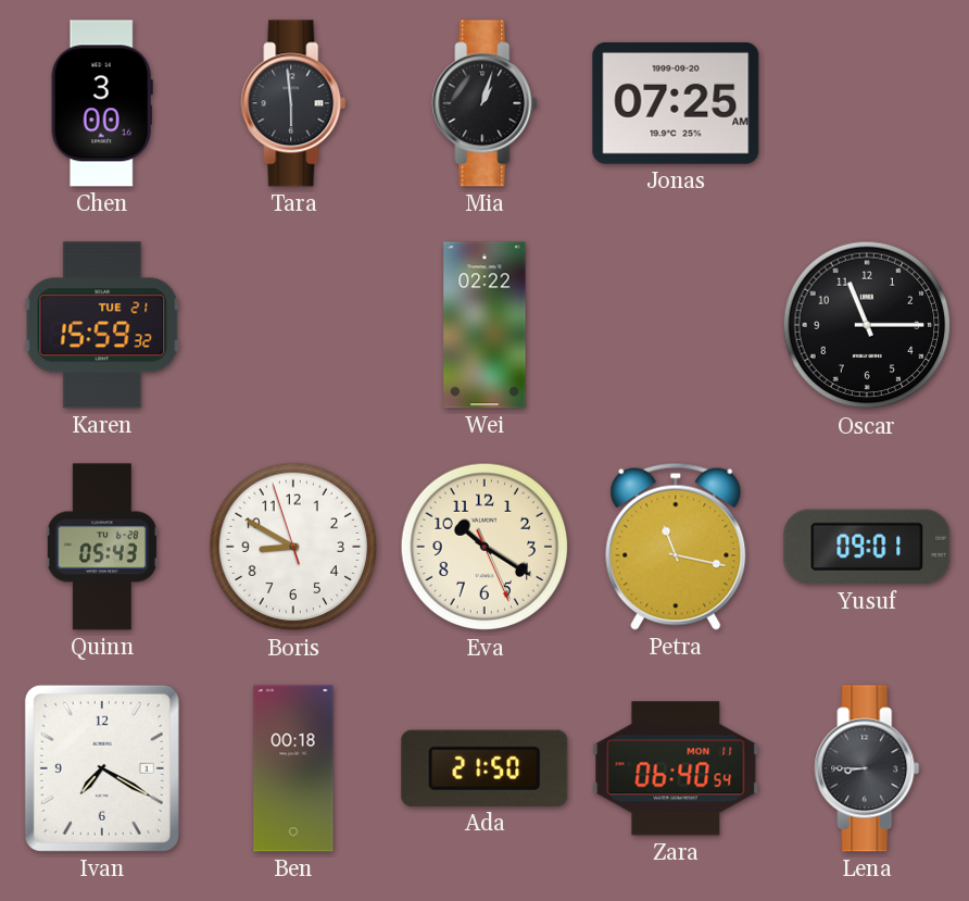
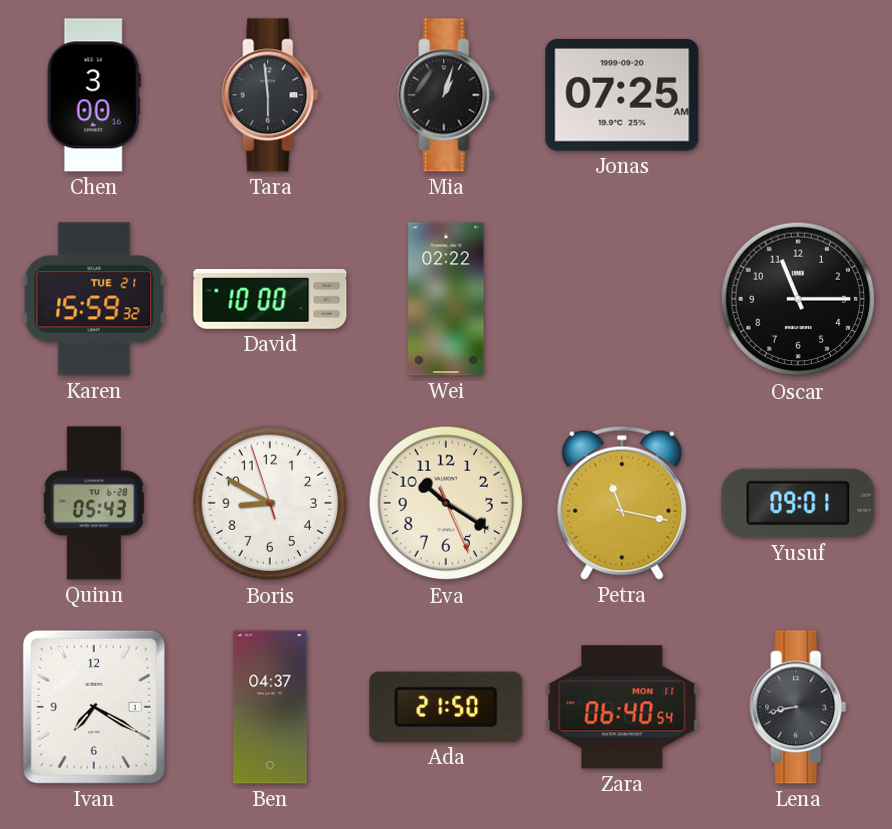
David: none -> 10:00
Ben: 00:18 -> 04:37
Lena: 8:45 -> 8:43
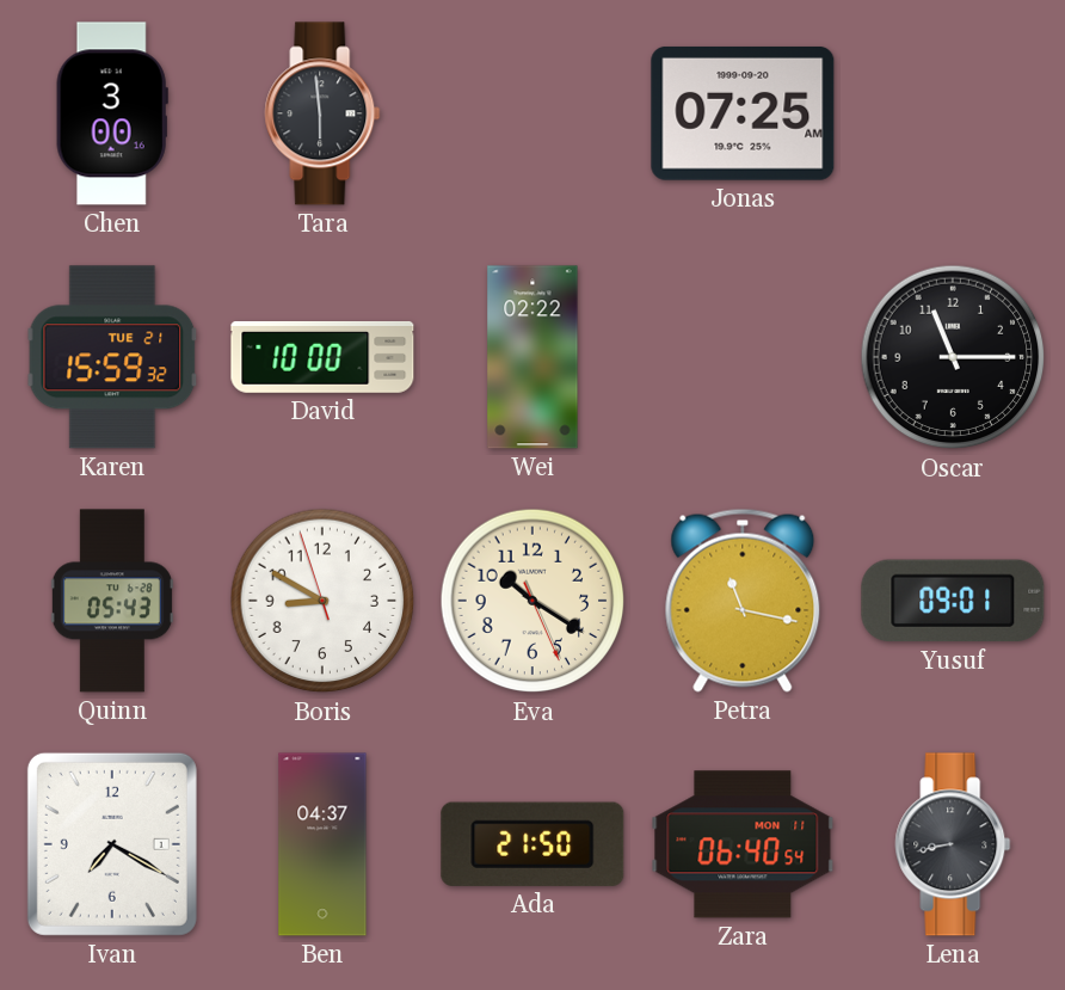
Mia: 1:03 -> none
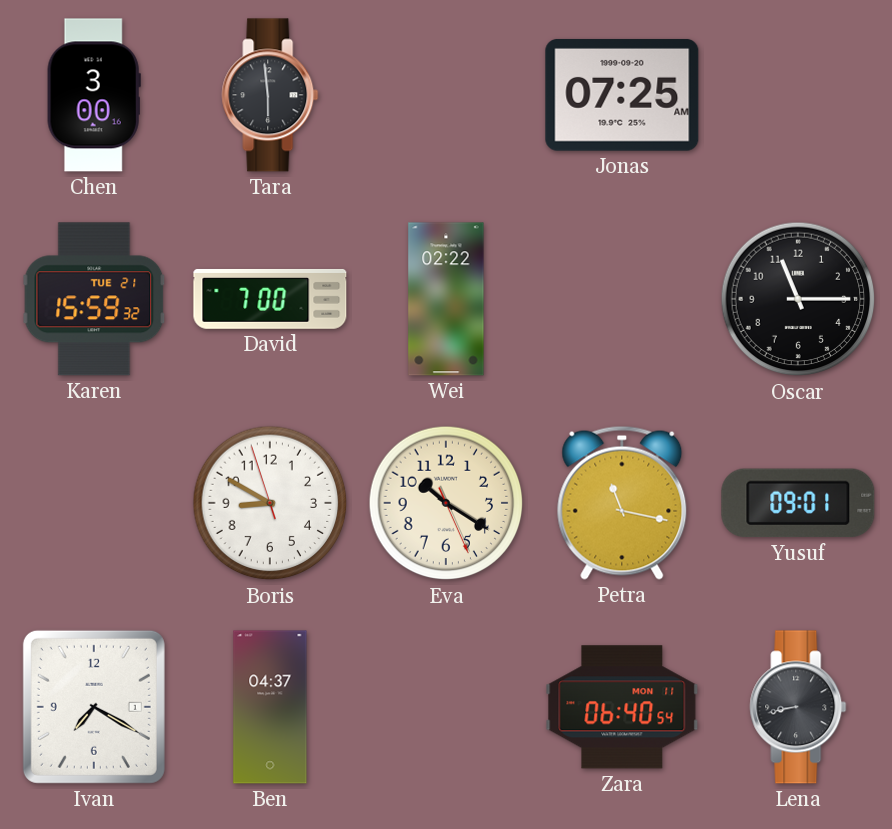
David: 10:00 -> 7:00
Quinn: 05:43 -> none
Ada: 21:50 -> none
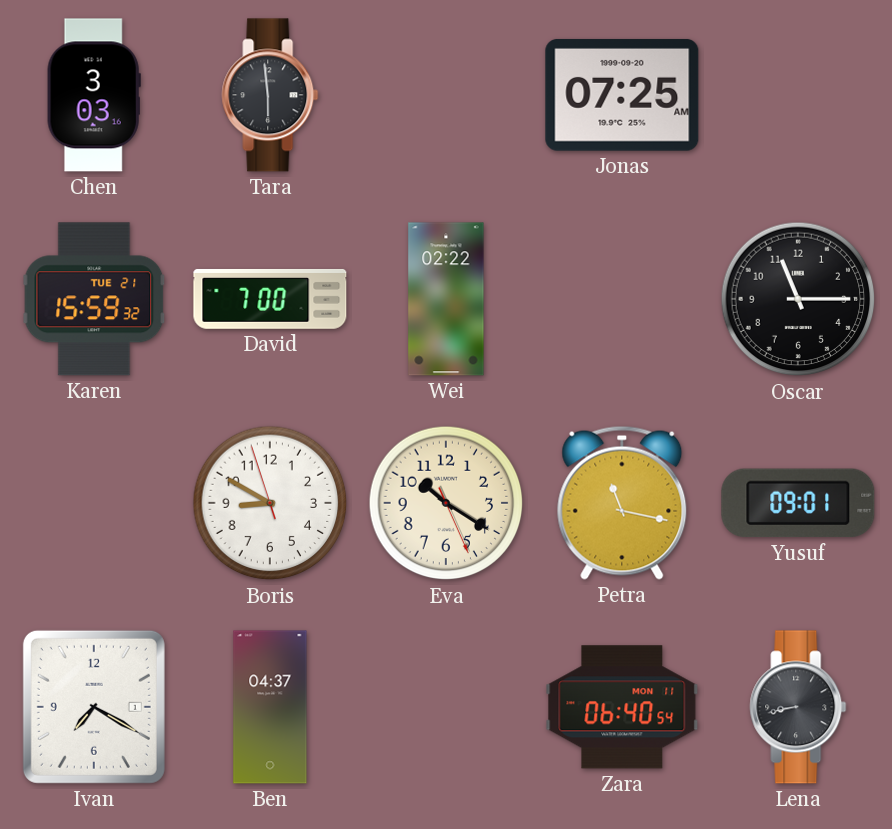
Chen: 3:00 -> 3:03
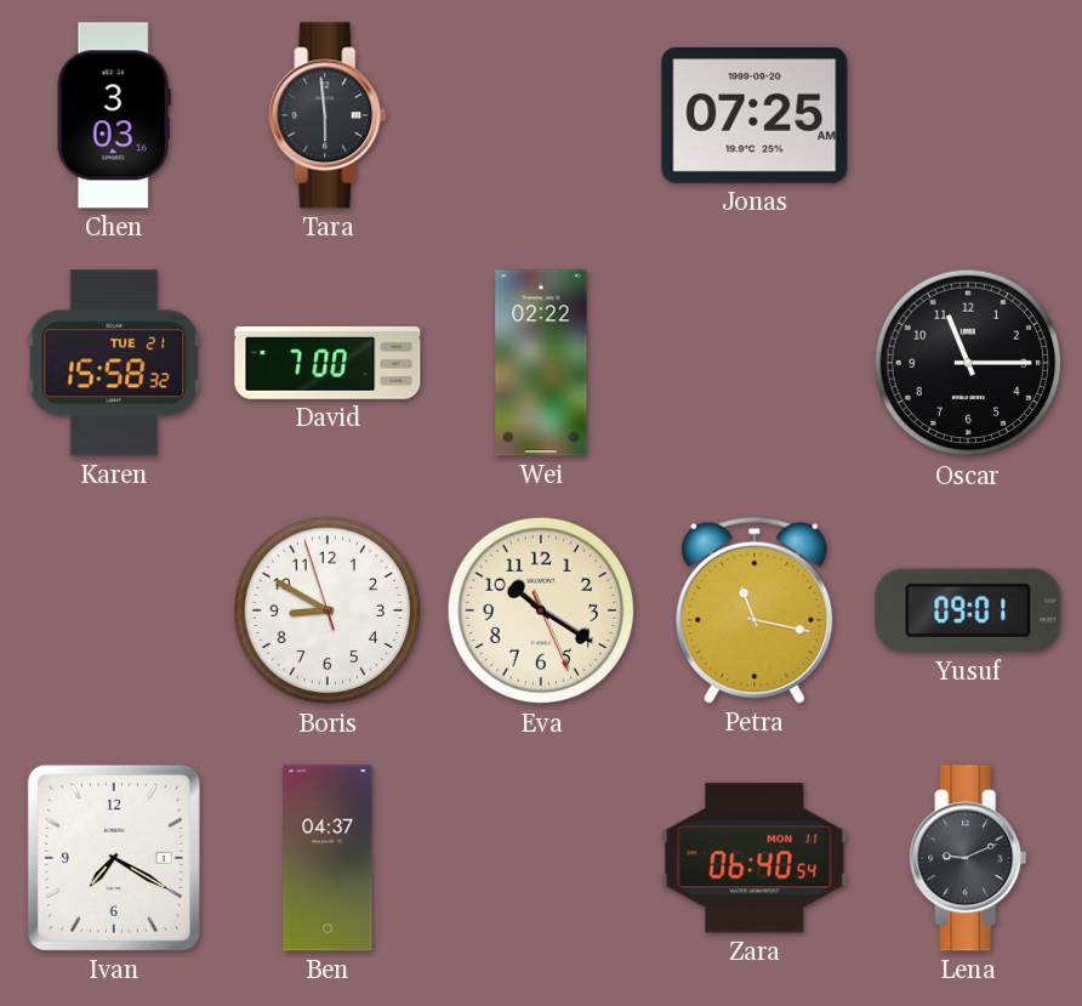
Karen: 15:59 -> 15:58
Lena: 8:43 -> 9:11
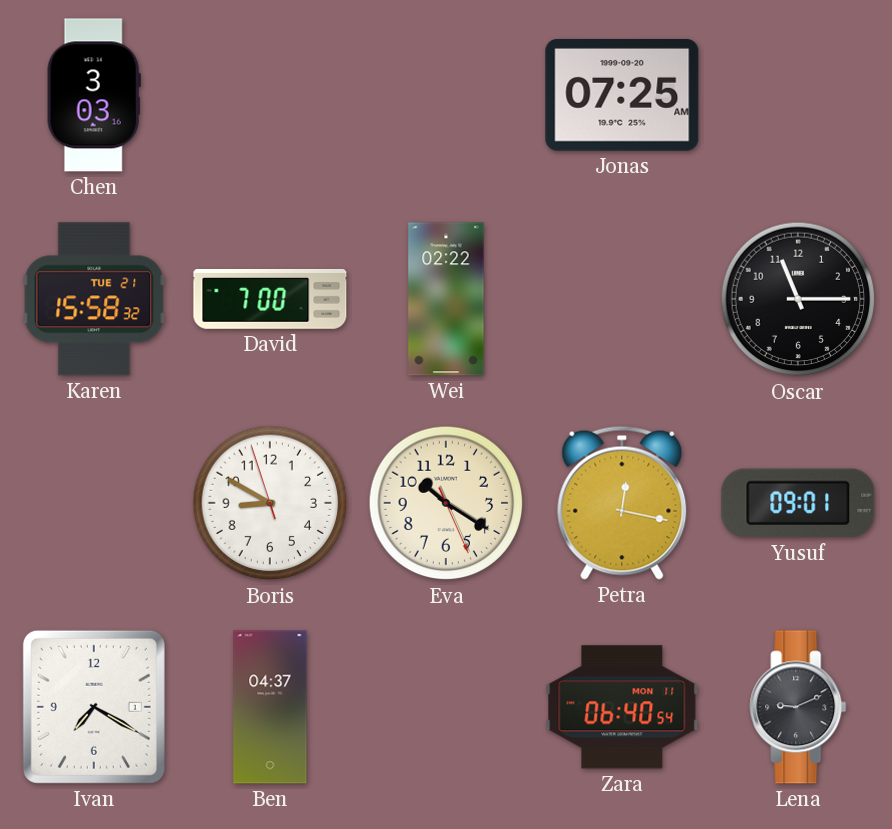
Tara: 5:59 -> none
Petra: 11:17 -> 12:17
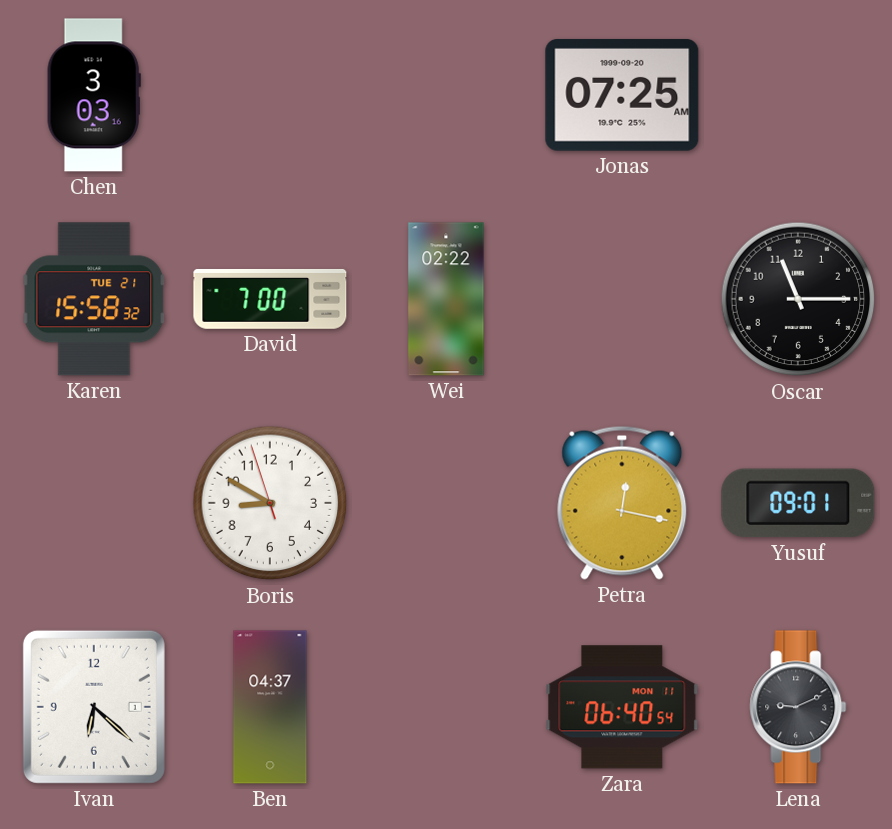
Eva: 10:20 -> none
Ivan: 7:20 -> 6:22
